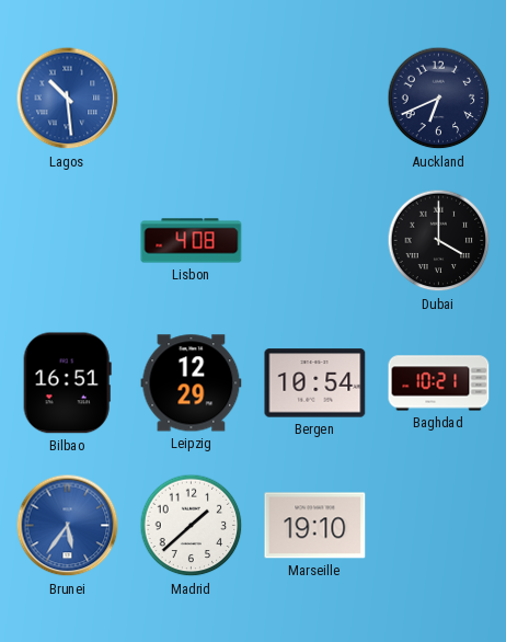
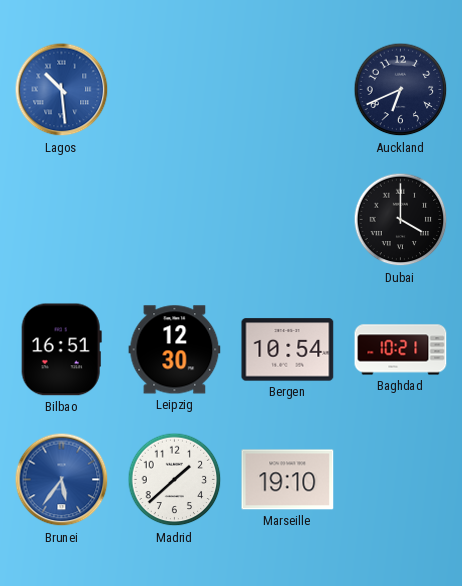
Lisbon: 4:08 -> none
Leipzig: 12:29 -> 12:30
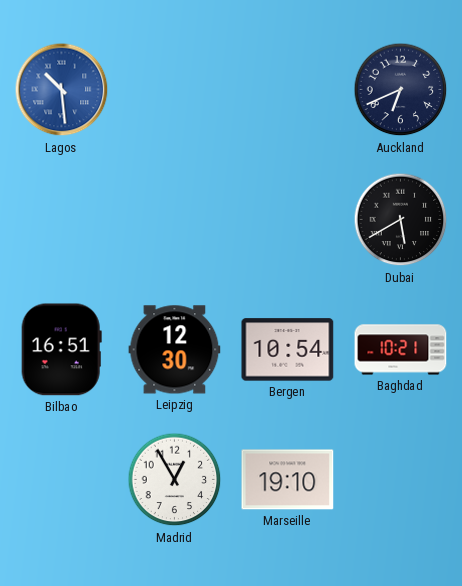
Dubai: 4:00 -> 5:40
Brunei: 5:36 -> none
Madrid: 1:38 -> 12:55
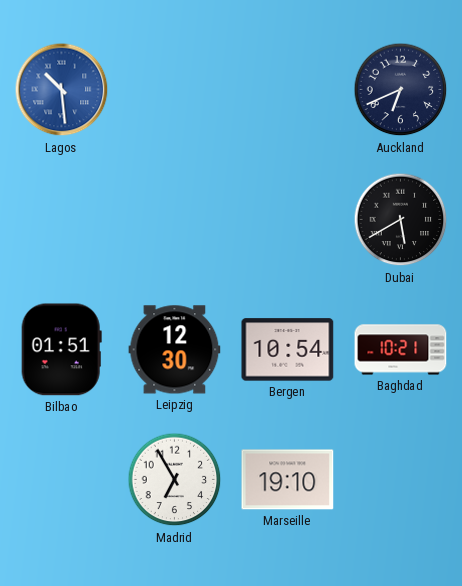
Bilbao: 16:51 -> 01:51
Madrid: 12:55 -> 6:55
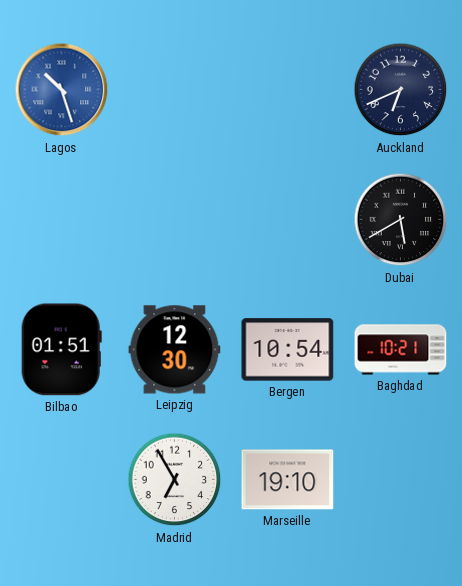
Lagos: 10:29 -> 10:27
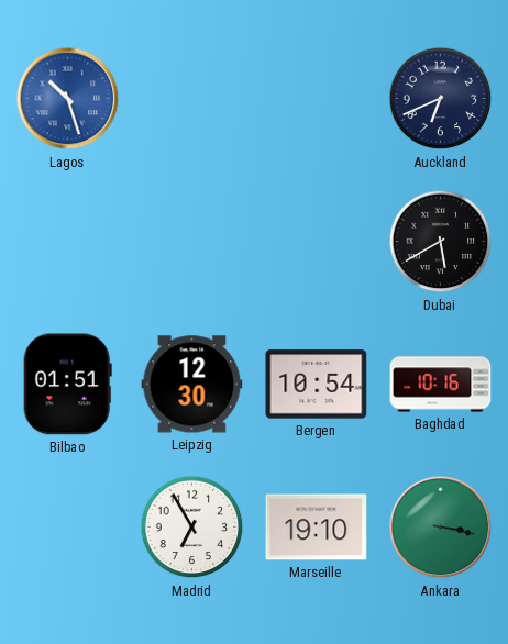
Baghdad: 10:21 -> 10:16
Ankara: none -> 3:17
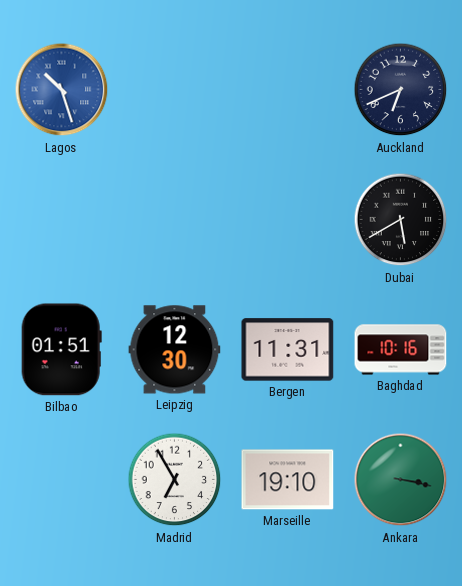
Bergen: 10:54 -> 11:31
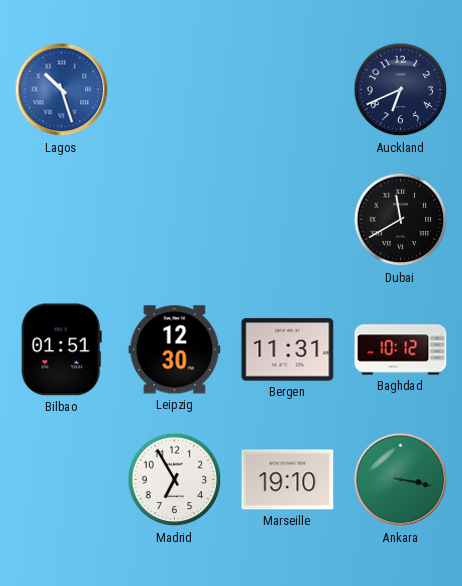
Dubai: 5:40 -> 11:40
Baghdad: 10:16 -> 10:12
